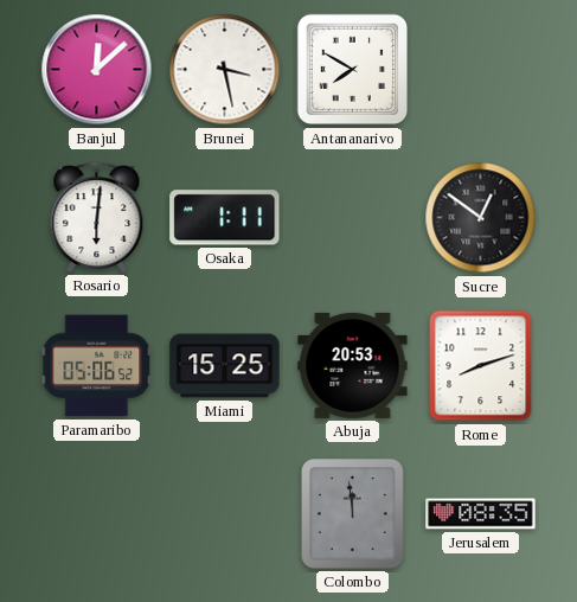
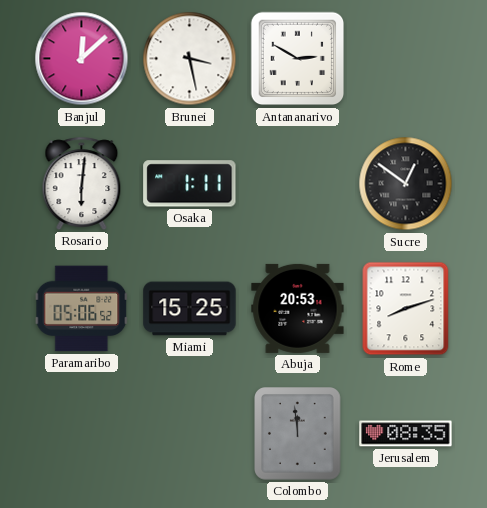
Antananarivo: 7:50 -> 2:50
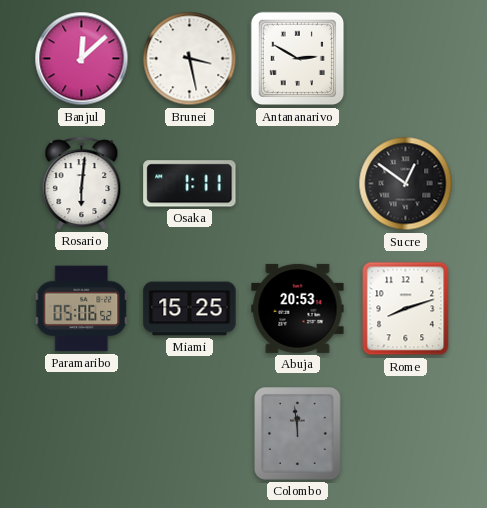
Jerusalem: 08:35 -> none
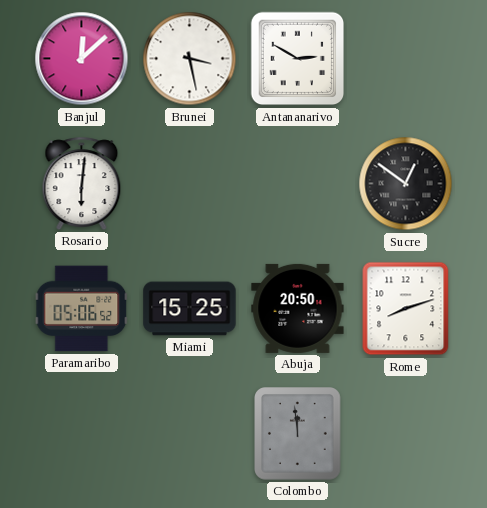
Osaka: 1:11 -> none
Abuja: 20:53 -> 20:50
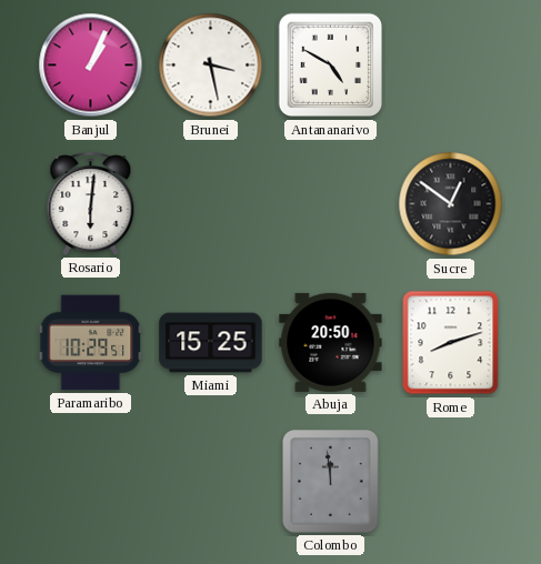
Banjul: 12:08 -> 1:04
Antananarivo: 2:50 -> 4:50
Paramaribo: 05:06 -> 10:29
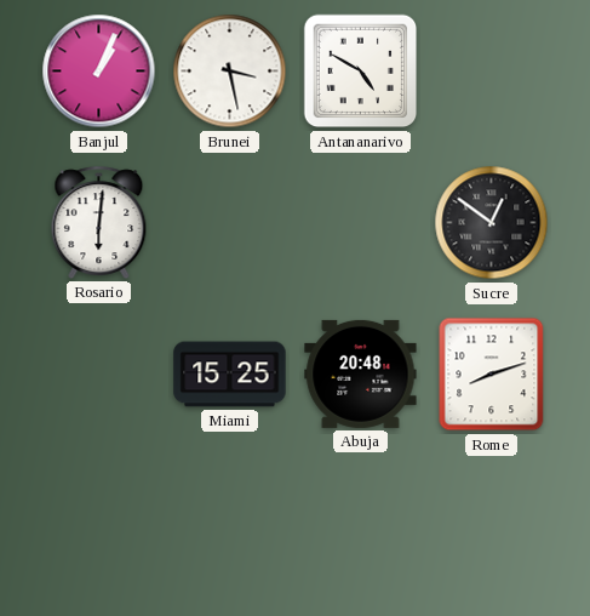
Paramaribo: 10:29 -> none
Abuja: 20:50 -> 20:48
Colombo: 11:59 -> none
